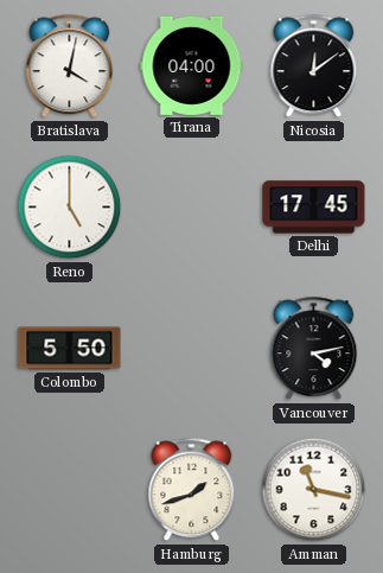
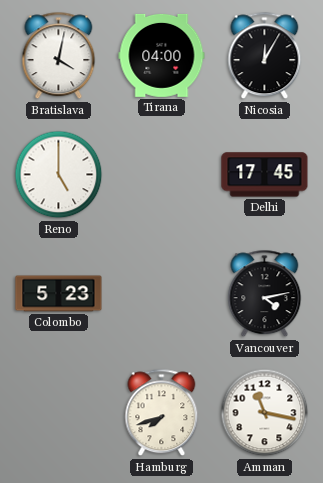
Nicosia: 12:09 -> 12:05
Colombo: 5:50 -> 5:23
Hamburg: 1:42 -> 7:42
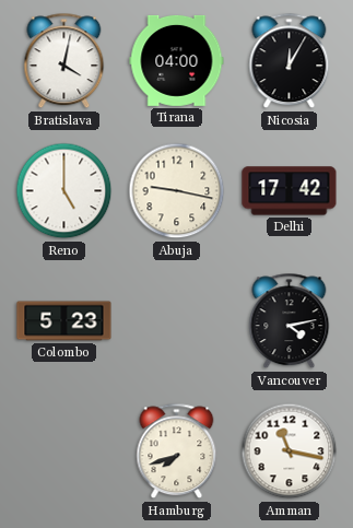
Abuja: none -> 9:17
Delhi: 17:45 -> 17:42
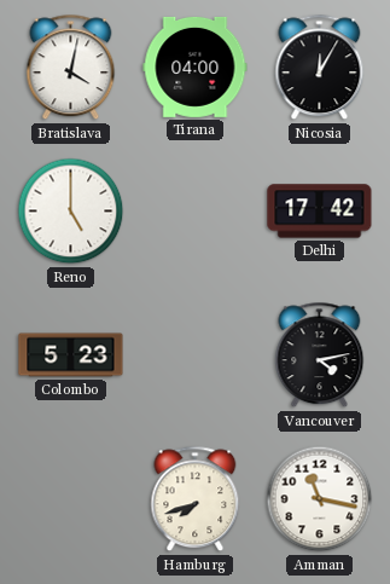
Abuja: 9:17 -> none
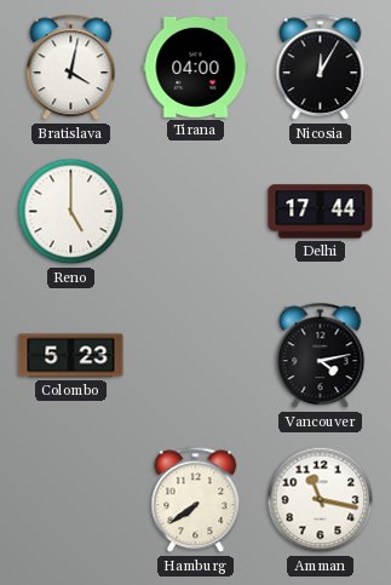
Delhi: 17:42 -> 17:44
Hamburg: 7:42 -> 7:39
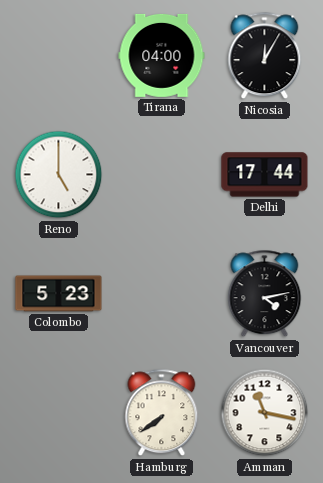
Bratislava: 4:02 -> none
